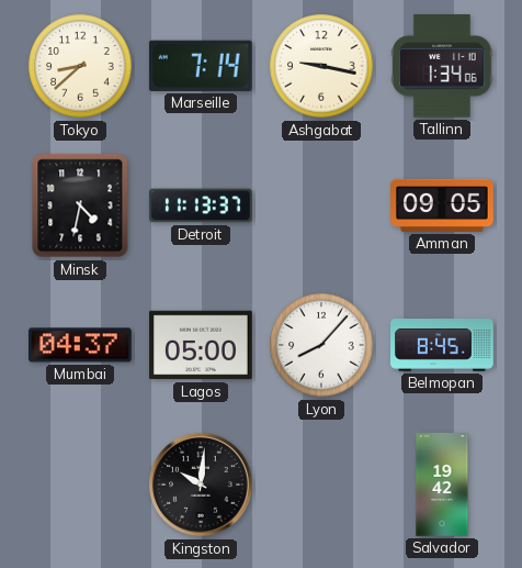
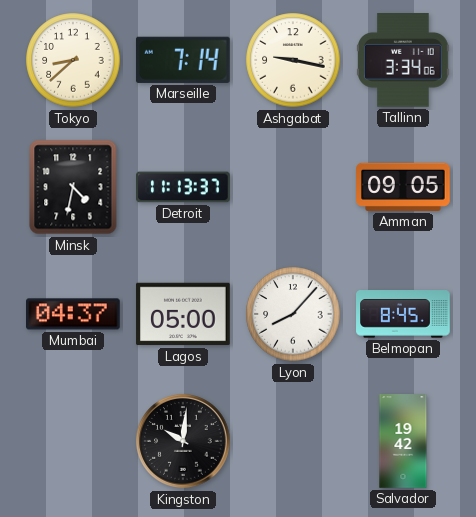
Tallinn: 1:34 -> 3:34
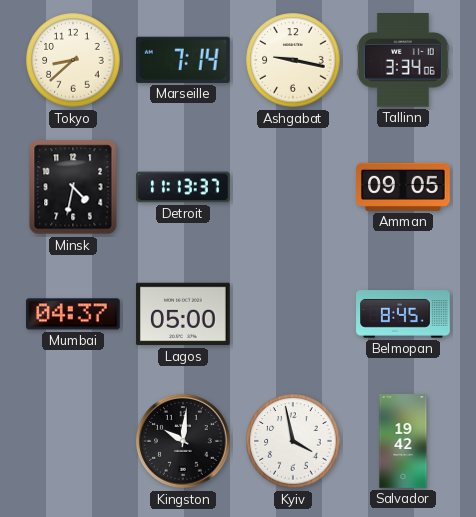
Lyon: 8:07 -> none
Kyiv: none -> 3:58
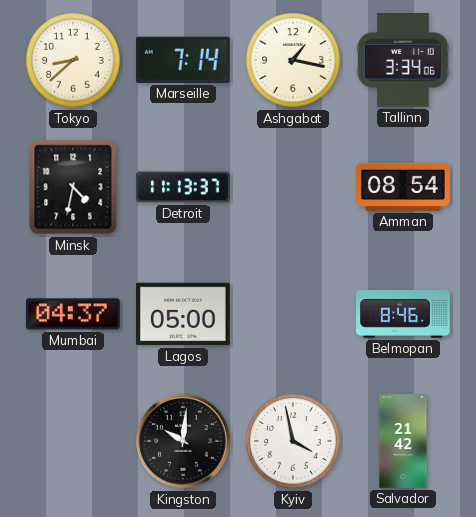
Ashgabat: 9:17 -> 1:17
Amman: 09:05 -> 08:54
Belmopan: 8:45 -> 8:46
Salvador: 19:42 -> 21:42
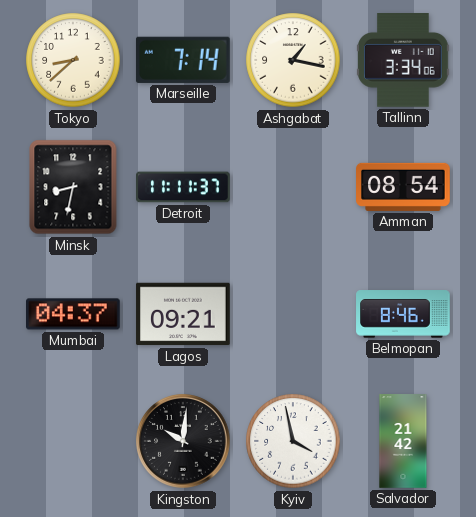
Minsk: 4:32 -> 8:32
Detroit: 11:13 -> 11:11
Lagos: 05:00 -> 09:21
